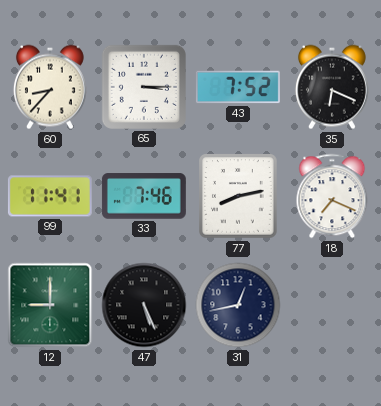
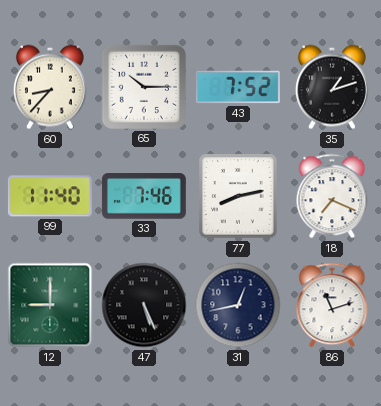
65: 3:15 -> 10:15
35: 6:19 -> 1:12
99: 11:41 -> 11:40
86: none -> 11:12
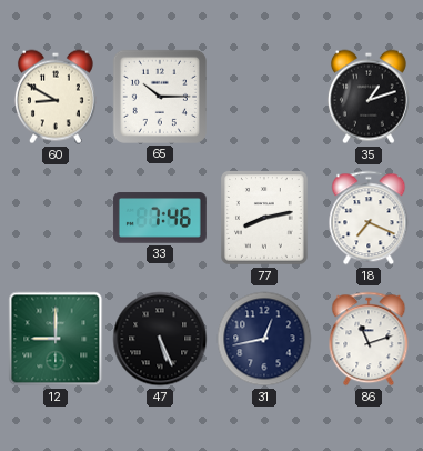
60: 8:37 -> 8:50
43: 7:52 -> none
99: 11:40 -> none
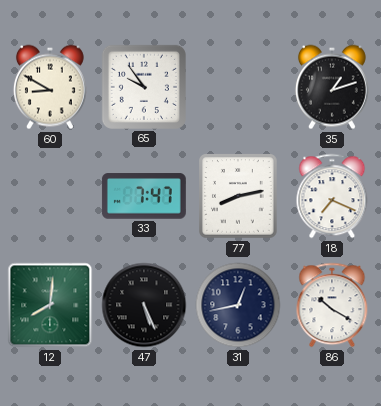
65: 10:15 -> 9:54
33: 7:46 -> 7:47
12: 9:00 -> 8:01
86: 11:12 -> 10:20
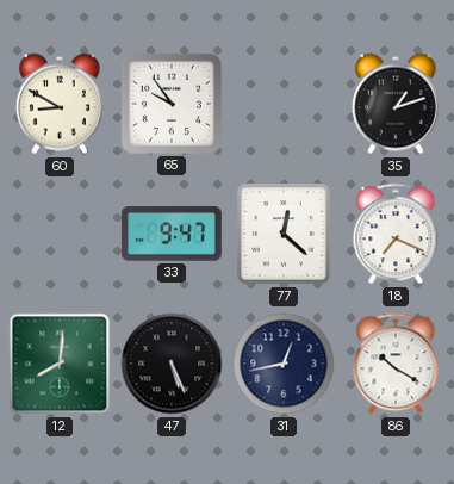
33: 7:47 -> 9:47
77: 8:13 -> 12:22
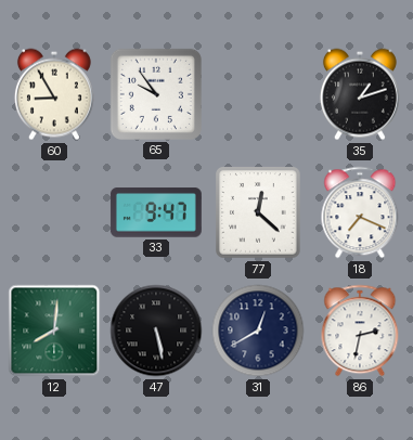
60: 8:50 -> 8:55
47: 5:26 -> 5:28
31: 12:43 -> 12:40
86: 10:20 -> 2:32
